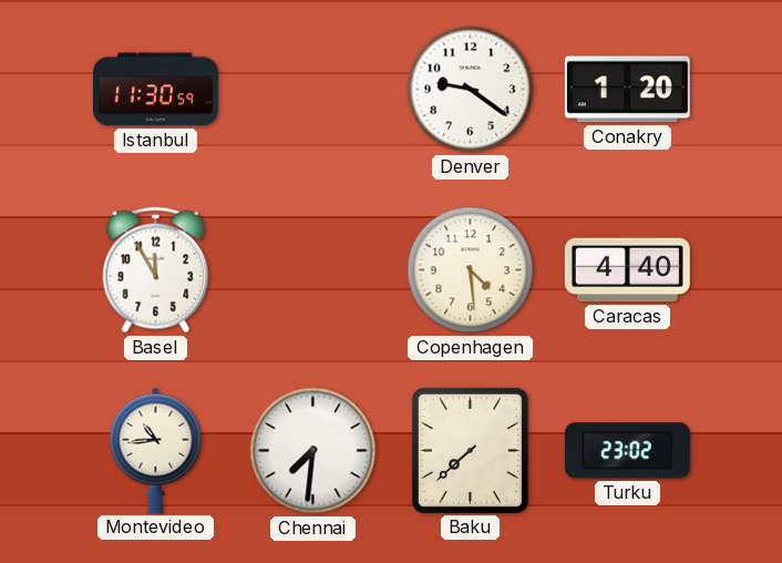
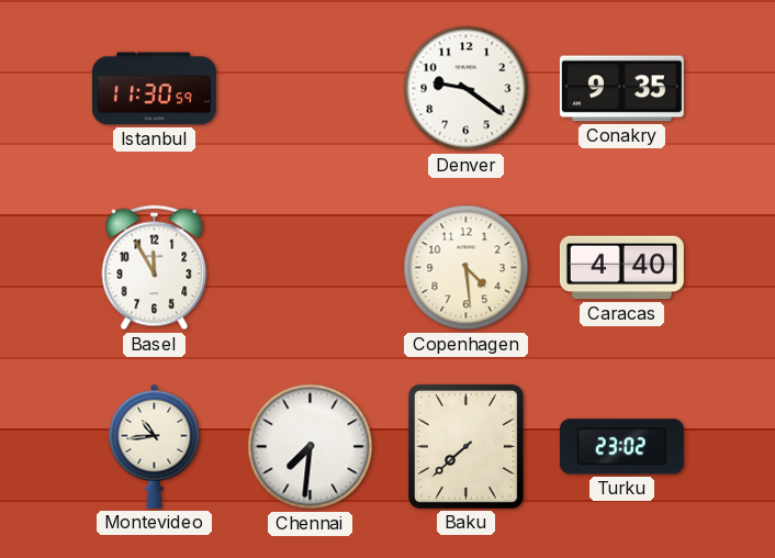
Conakry: 1:20 -> 9:35
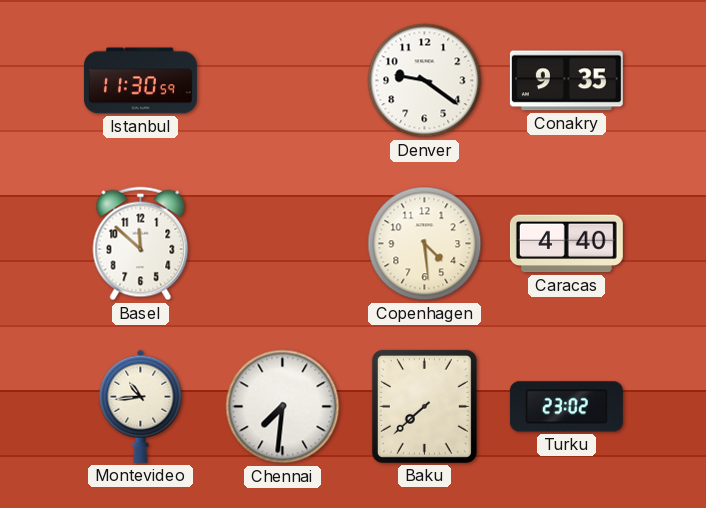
Basel: 11:55 -> 11:52
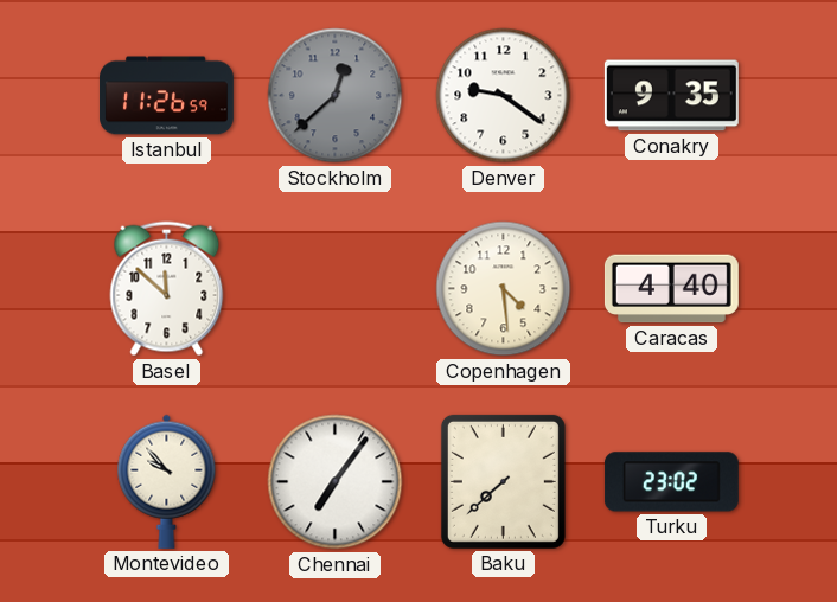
Istanbul: 11:30 -> 11:26
Stockholm: none -> 12:38
Montevideo: 10:44 -> 9:53
Chennai: 7:31 -> 7:06
